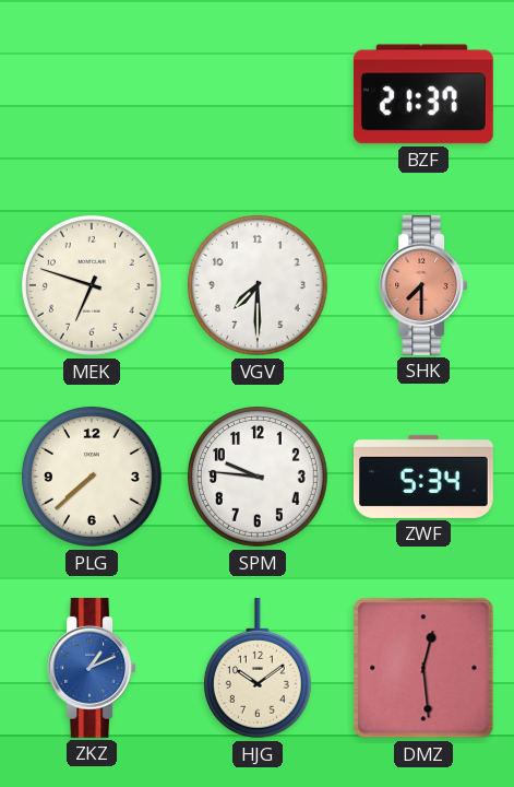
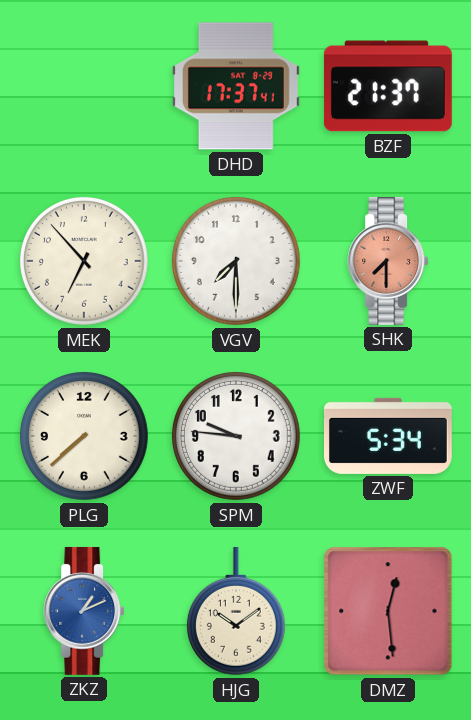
DHD: none -> 17:37
MEK: 6:48 -> 6:53
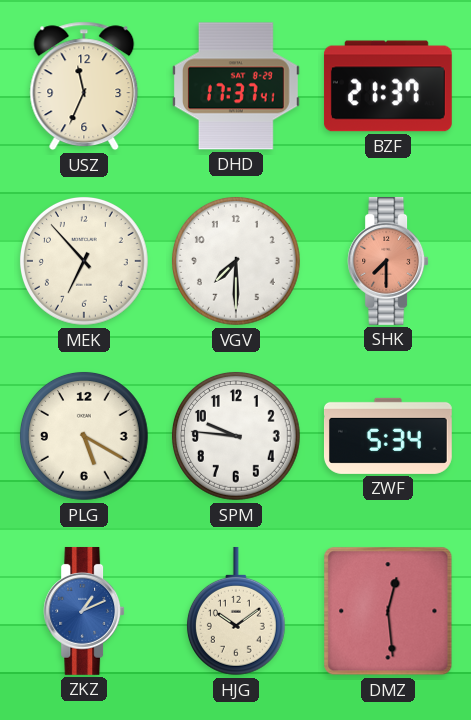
USZ: none -> 11:34
PLG: 7:38 -> 5:20
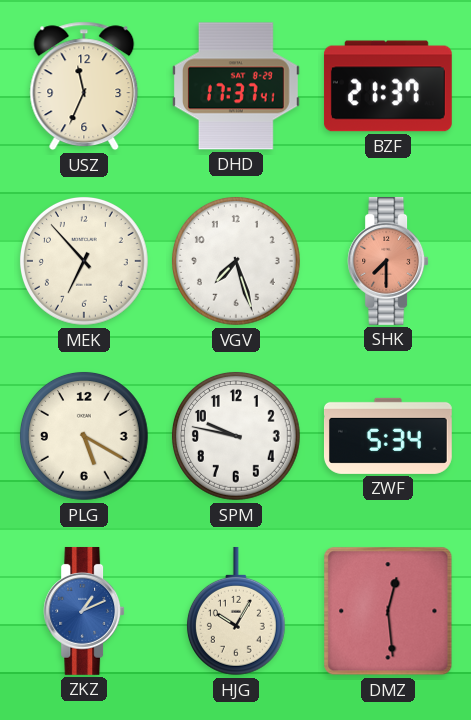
VGV: 7:30 -> 7:27
SPM: 9:46 -> 9:47
HJG: 10:09 -> 10:05
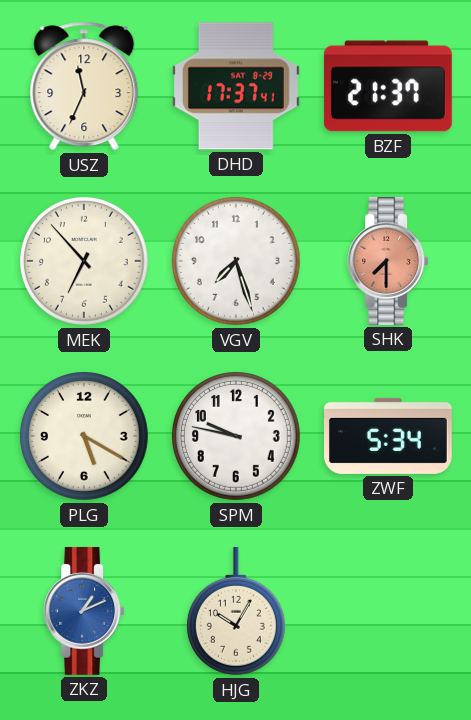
DMZ: 12:29 -> none
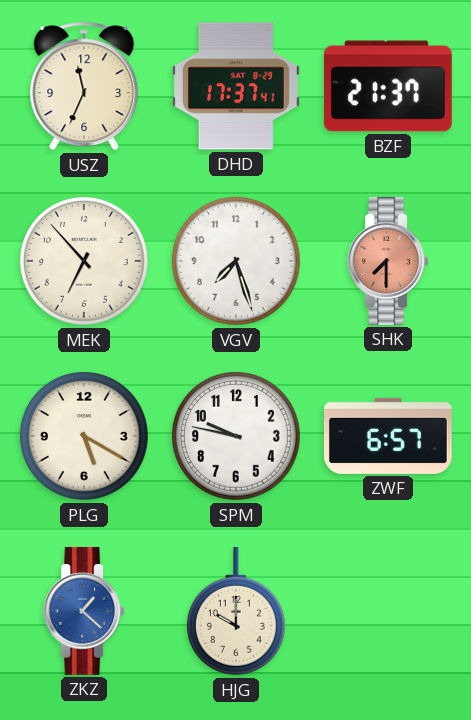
ZWF: 5:34 -> 6:57
ZKZ: 1:11 -> 1:22
HJG: 10:05 -> 10:00
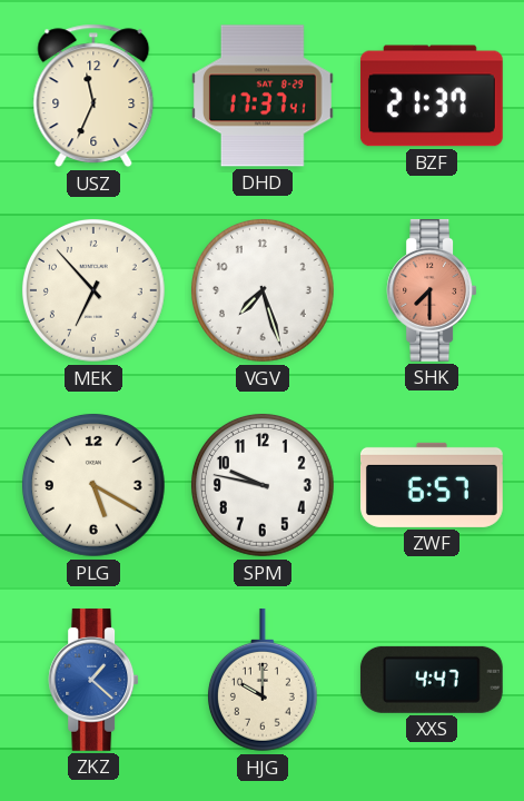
XXS: none -> 4:47
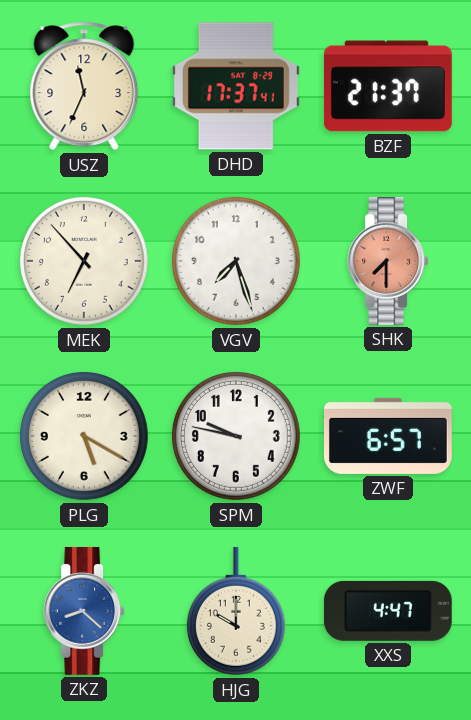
ZKZ: 1:22 -> 8:22
